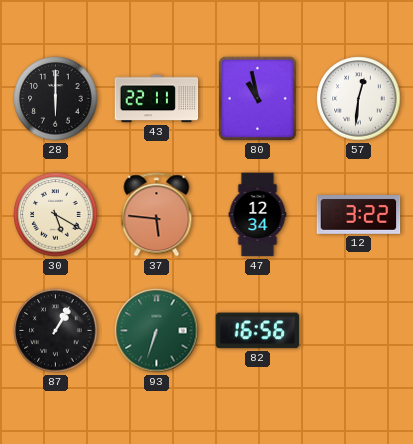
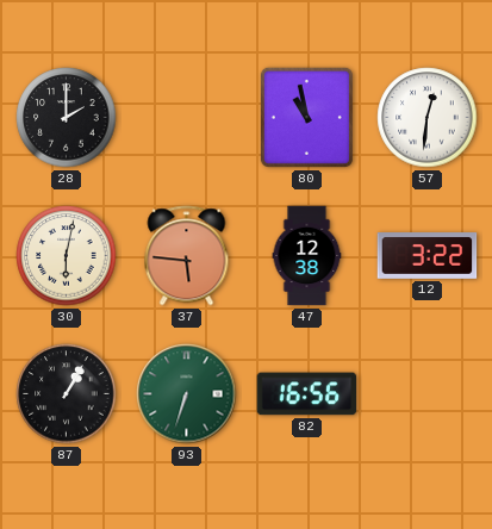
28: 6:00 -> 2:00
43: 22:11 -> none
30: 5:20 -> 6:02
47: 12:34 -> 12:38
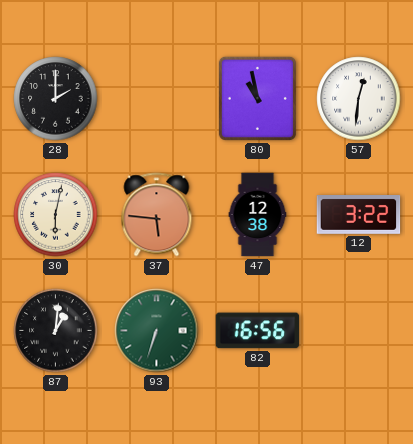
87: 1:05 -> 1:01
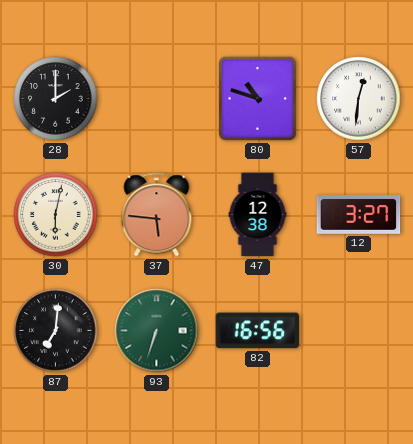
80: 10:58 -> 10:48
12: 3:22 -> 3:27
87: 1:01 -> 7:01
